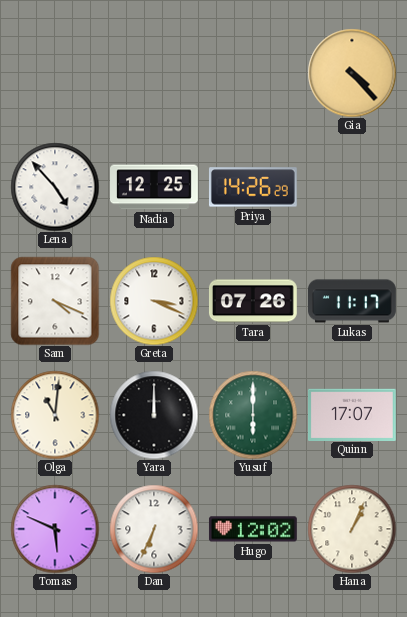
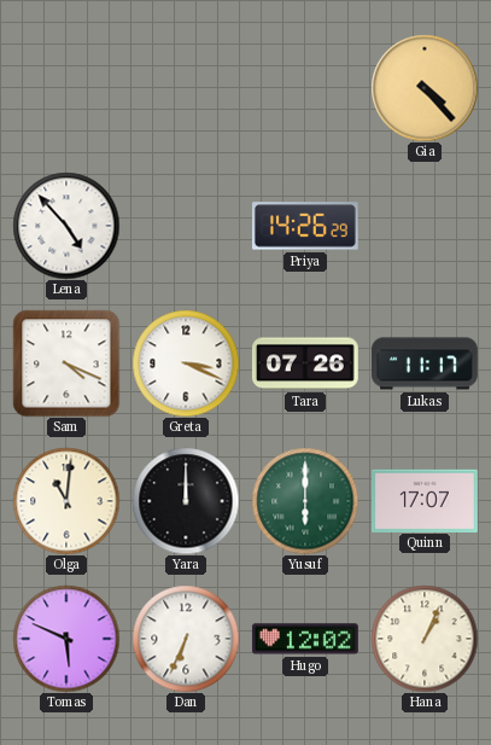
Nadia: 12:25 -> none
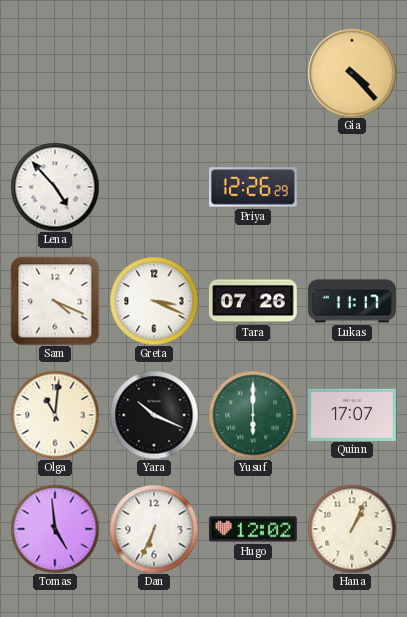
Priya: 14:26 -> 12:26
Yara: 12:00 -> 10:19
Tomas: 5:49 -> 4:59
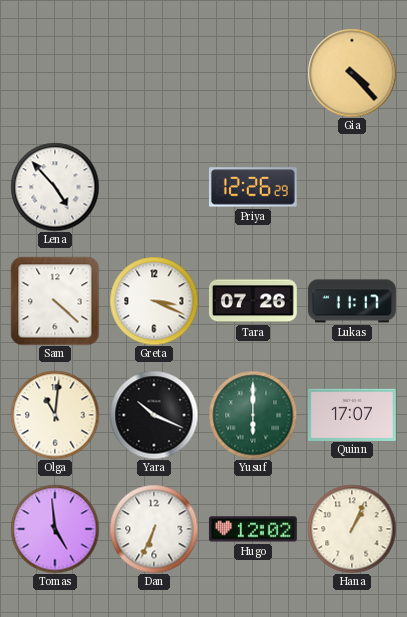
Sam: 4:19 -> 4:22
